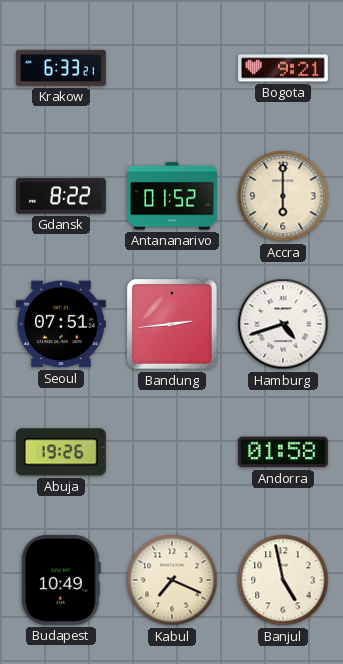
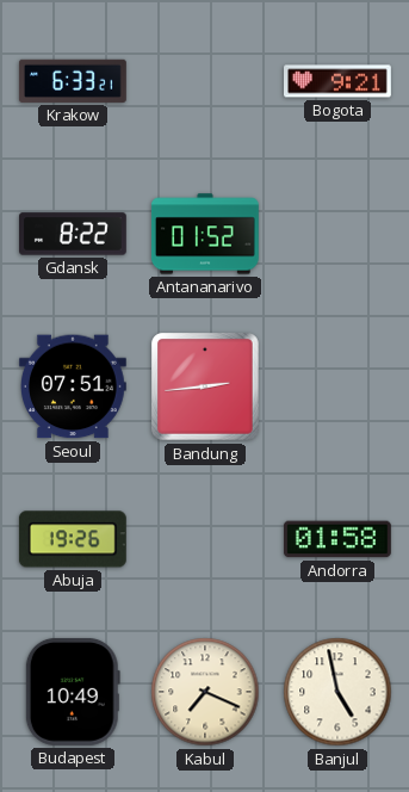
Accra: 6:00 -> none
Hamburg: 4:42 -> none
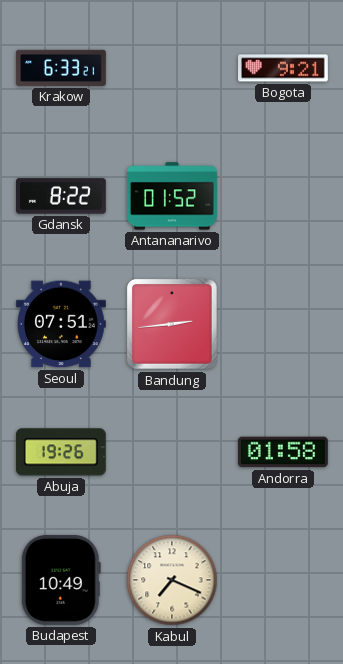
Banjul: 4:58 -> none
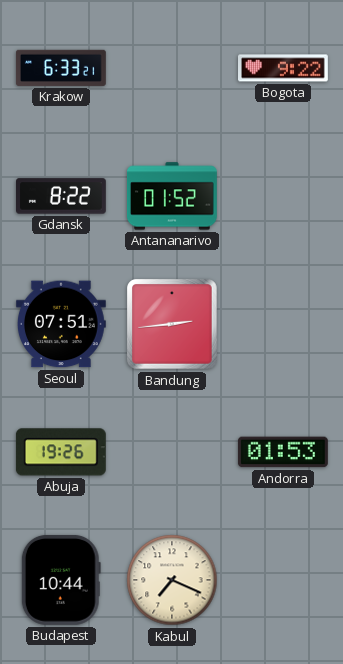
Bogota: 9:21 -> 9:22
Andorra: 01:58 -> 01:53
Budapest: 10:49 -> 10:44
